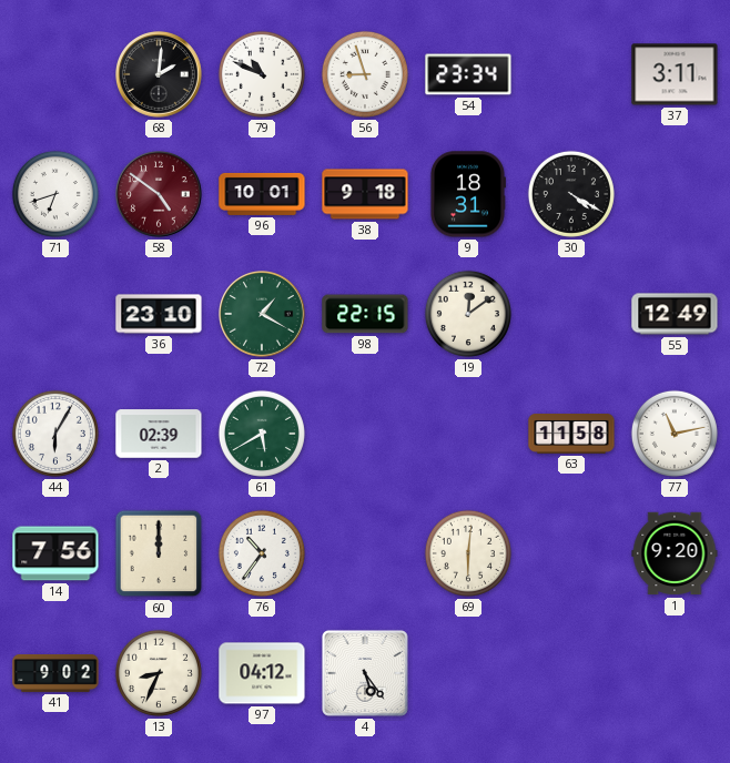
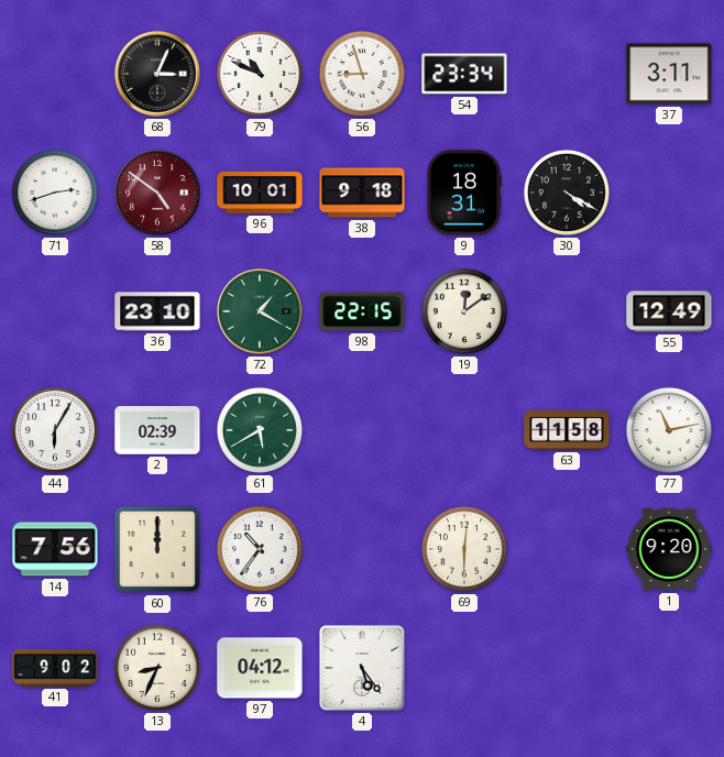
68: 2:01 -> 3:04
71: 6:42 -> 2:42
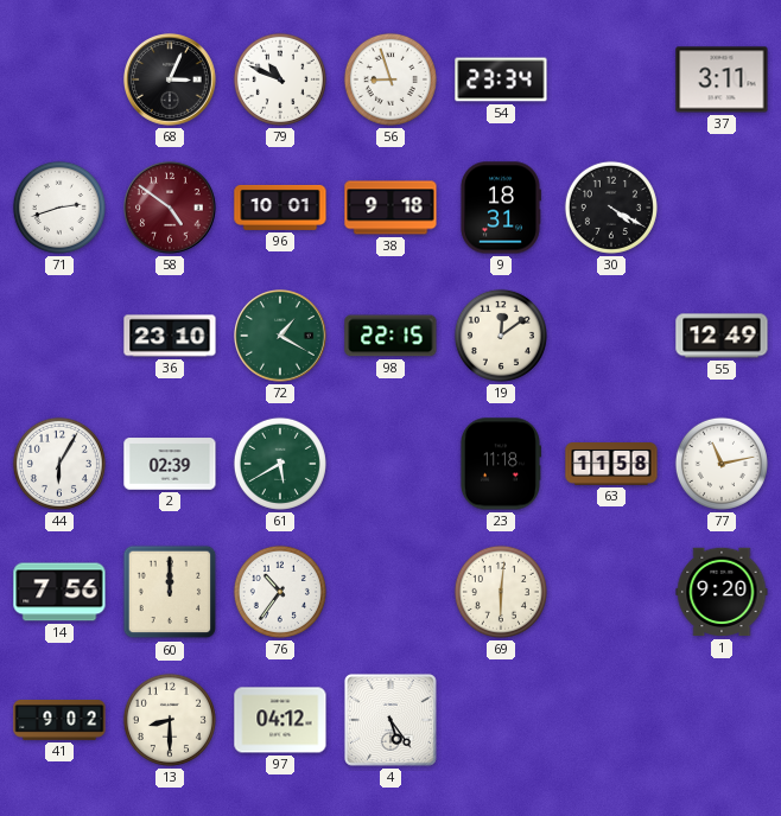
23: none -> 11:18
13: 8:34 -> 8:30
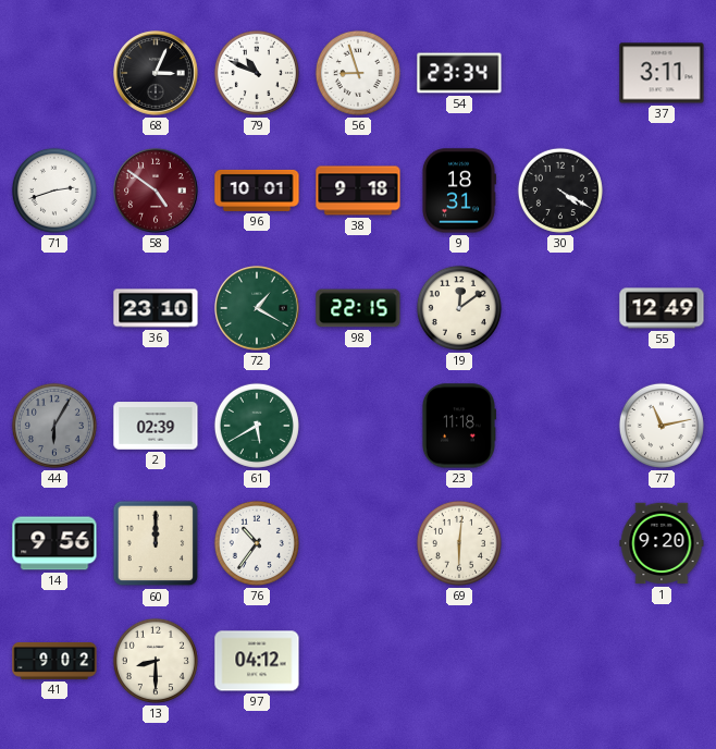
44 dial: white -> grey
63: 11:58 -> none
14: 7:56 -> 9:56
4: 5:24 -> none
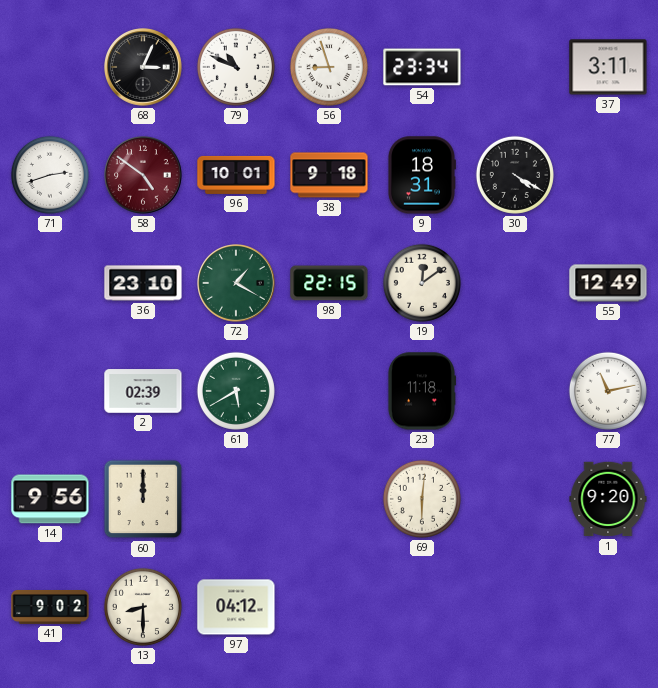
44: 6:05 -> none
76: 10:36 -> none
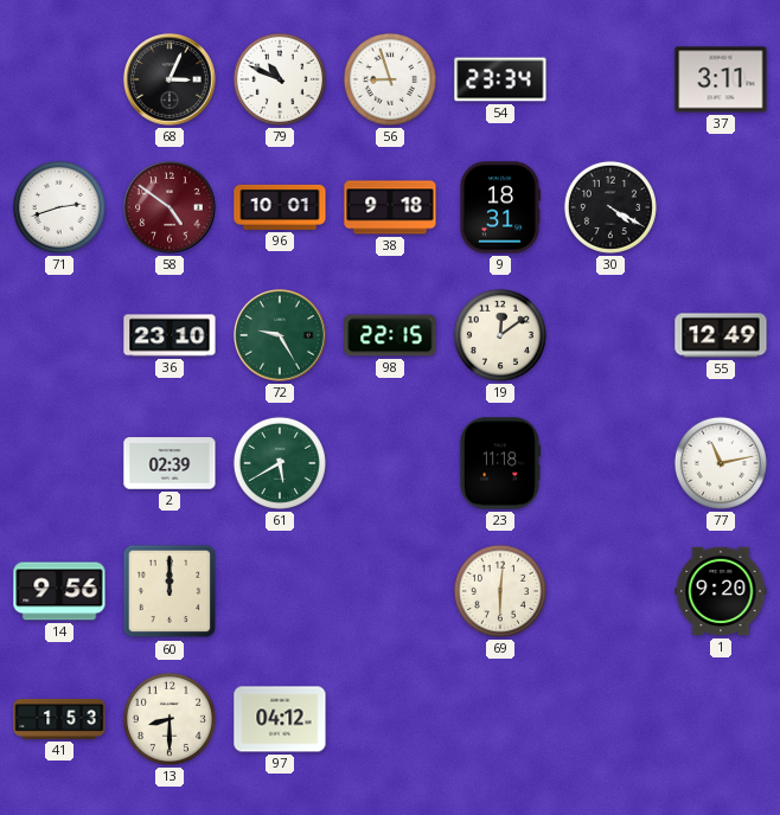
72: 1:20 -> 9:25
41: 9:02 -> 1:53
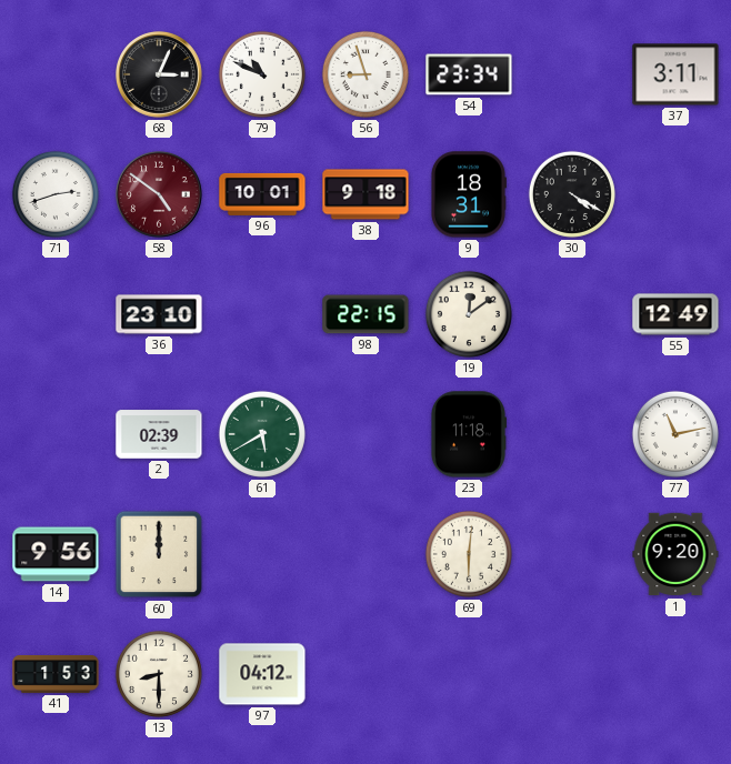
72: 9:25 -> none
